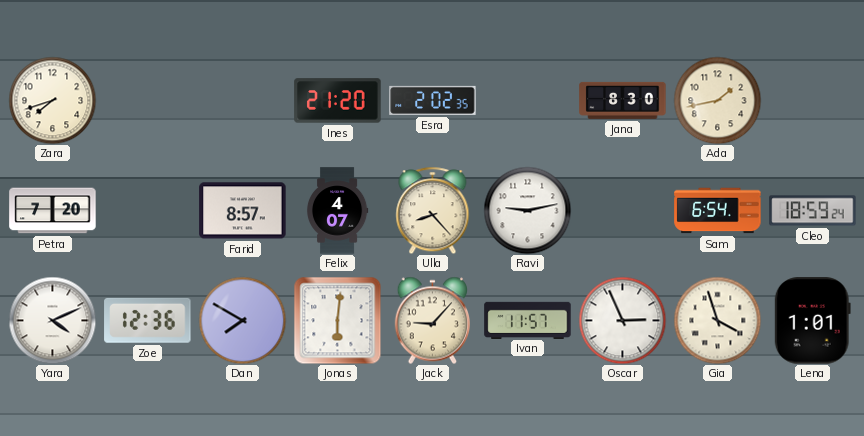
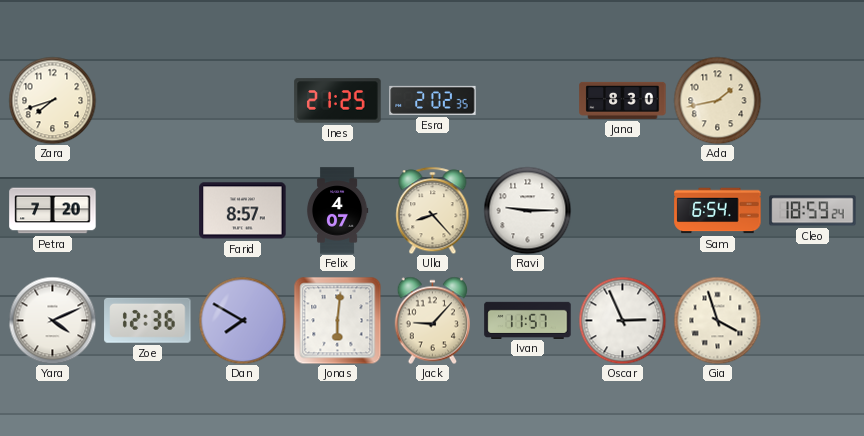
Ines: 21:20 -> 21:25
Ravi: 9:13 -> 9:15
Lena: 1:01 -> none
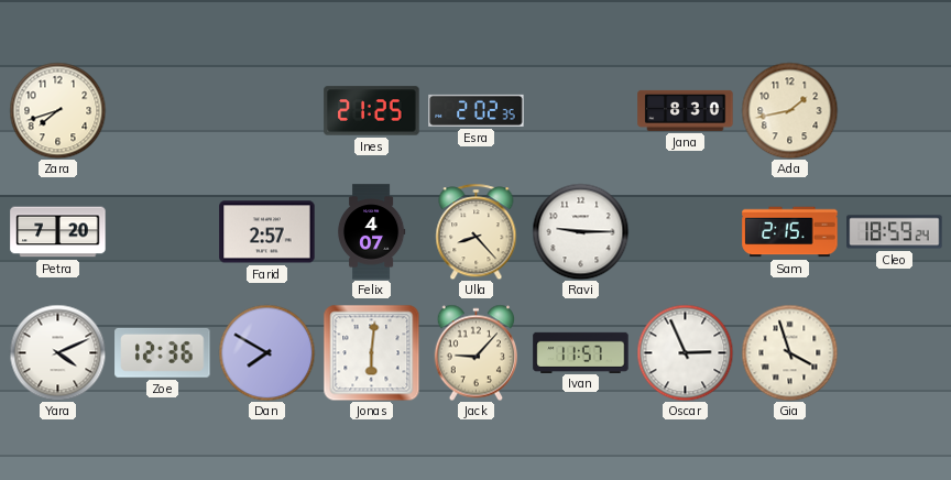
Farid: 8:57 -> 2:57
Sam: 6:54 -> 2:15
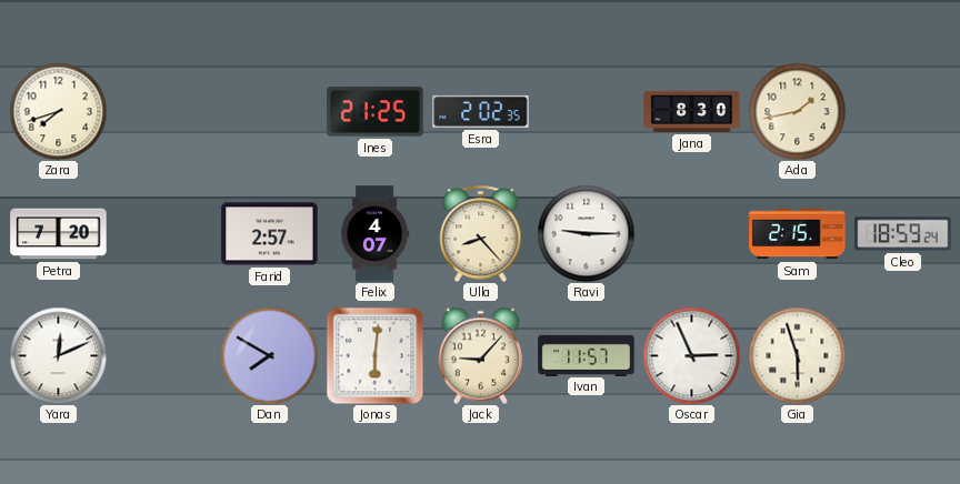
Yara: 4:11 -> 12:11
Zoe: 12:36 -> none
Gia: 3:57 -> 5:57
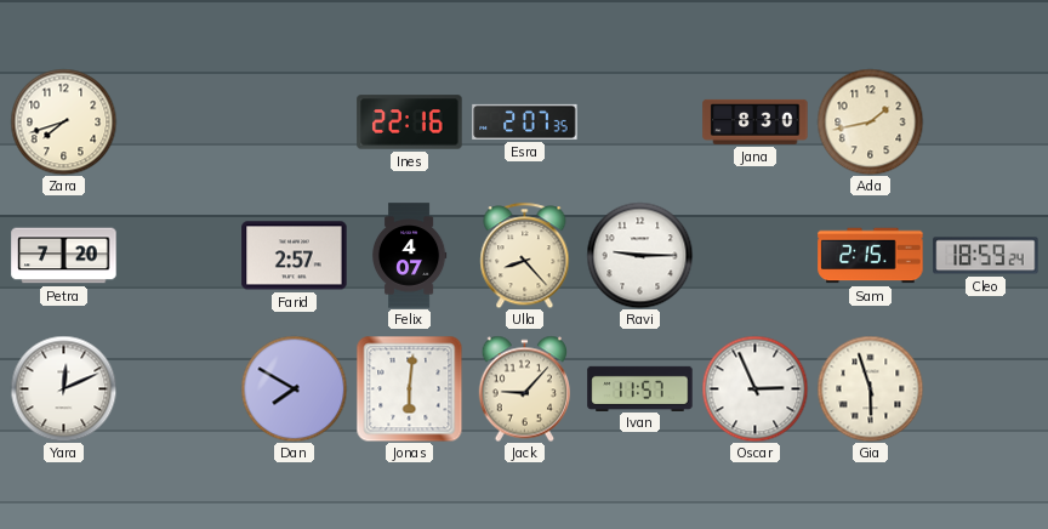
Ines: 21:25 -> 22:16
Esra: 2:02 -> 2:07
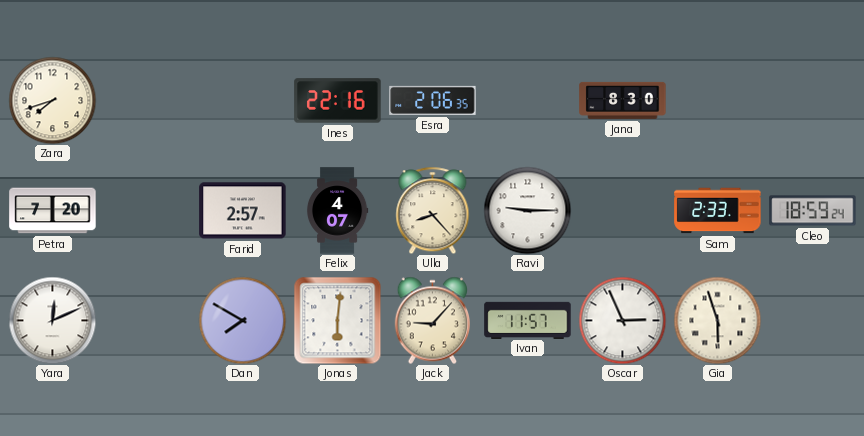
Esra: 2:07 -> 2:06
Ada: 1:43 -> none
Sam: 2:15 -> 2:33
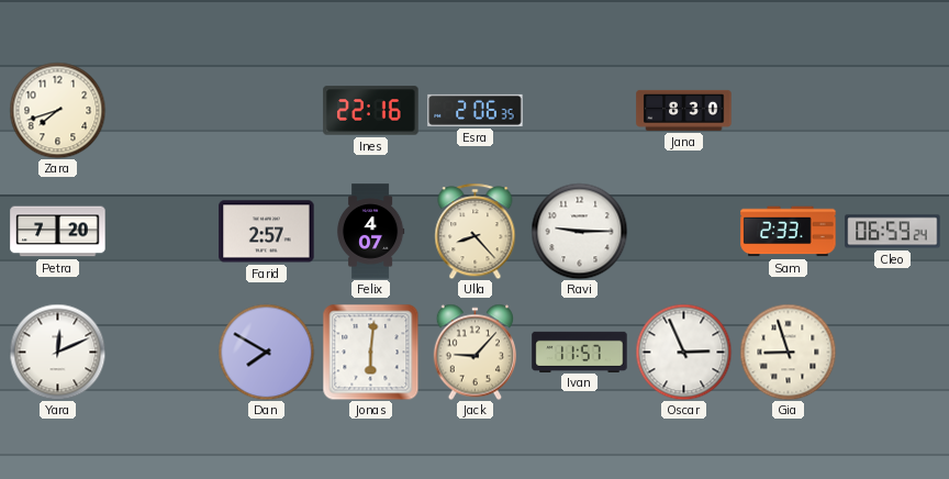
Cleo: 18:59 -> 06:59
Gia: 5:57 -> 8:57
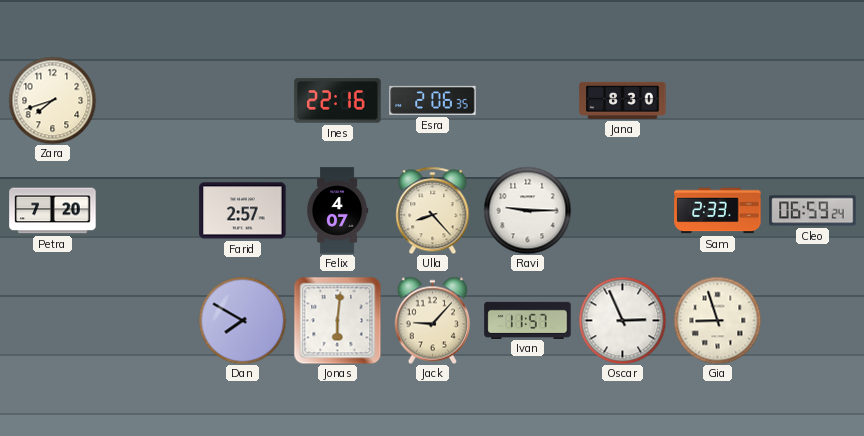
Yara: 12:11 -> none
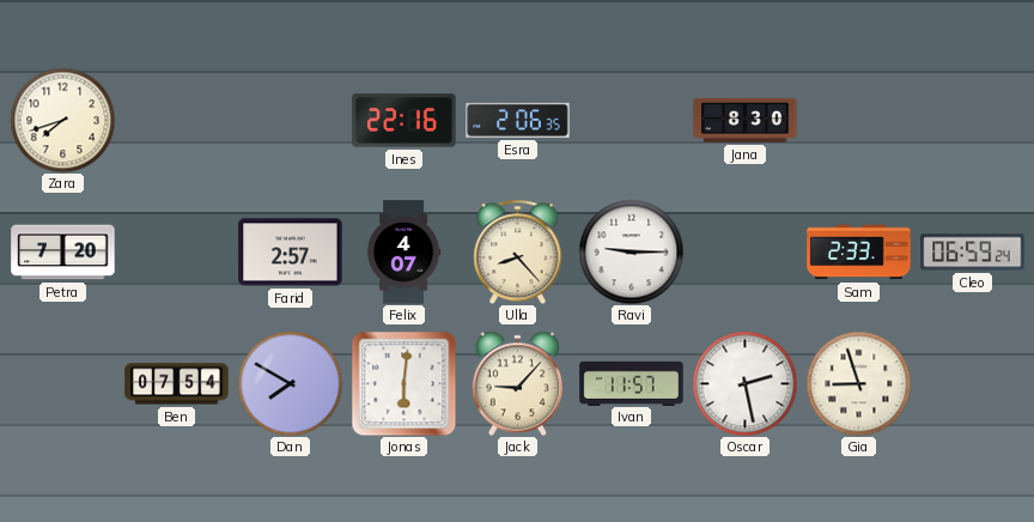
Ben: none -> 07:54
Oscar: 2:56 -> 2:28
